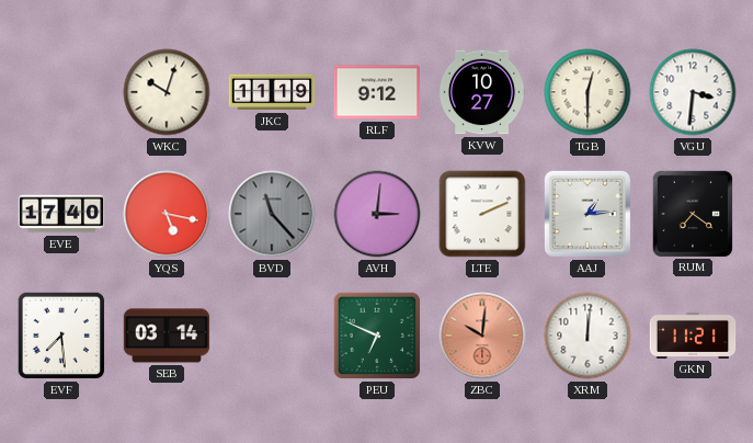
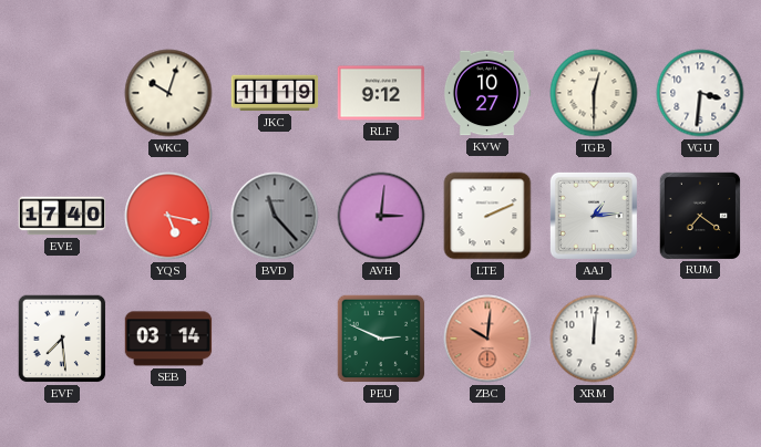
PEU: 6:49 -> 2:49
GKN: 11:21 -> none
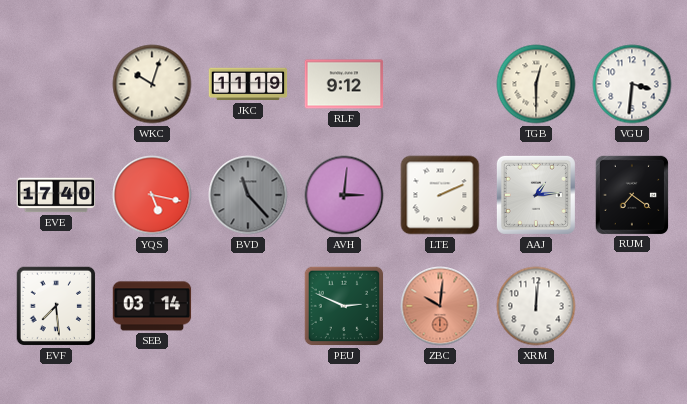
KVW: 10:27 -> none
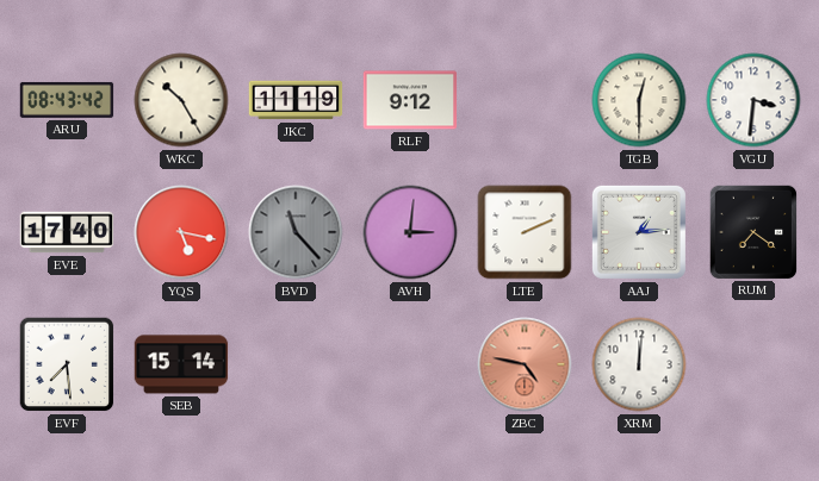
ARU: none -> 08:43
WKC: 10:03 -> 10:25
SEB: 03:14 -> 15:14
PEU: 2:49 -> none
ZBC: 10:01 -> 4:47
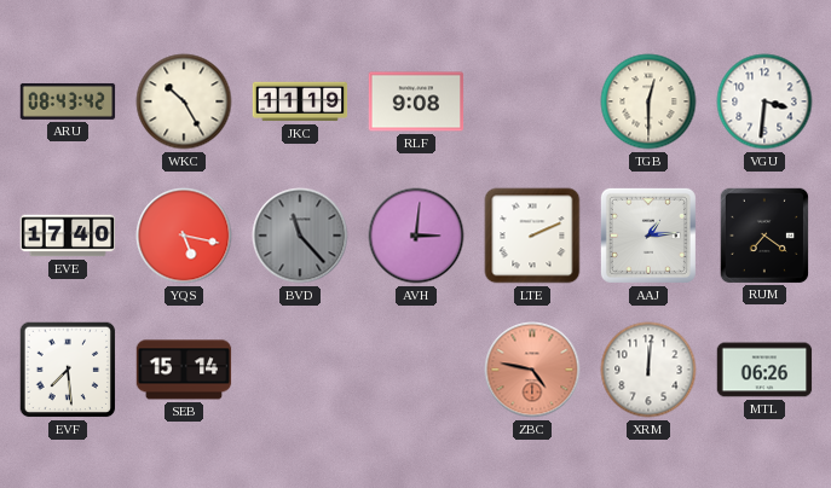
RLF: 9:12 -> 9:08
MTL: none -> 06:26
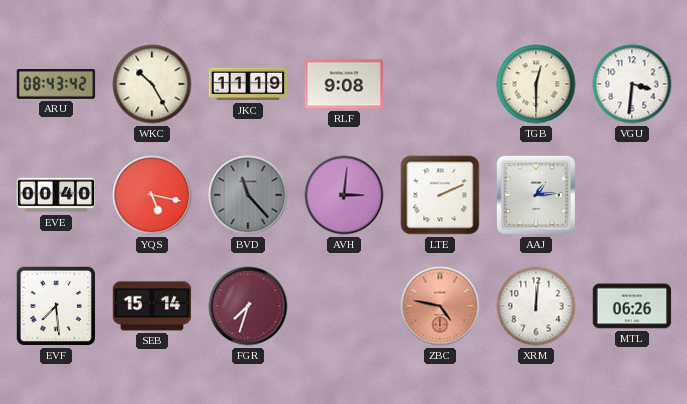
EVE: 17:40 -> 00:40
RUM: 7:21 -> none
FGR: none -> 7:33
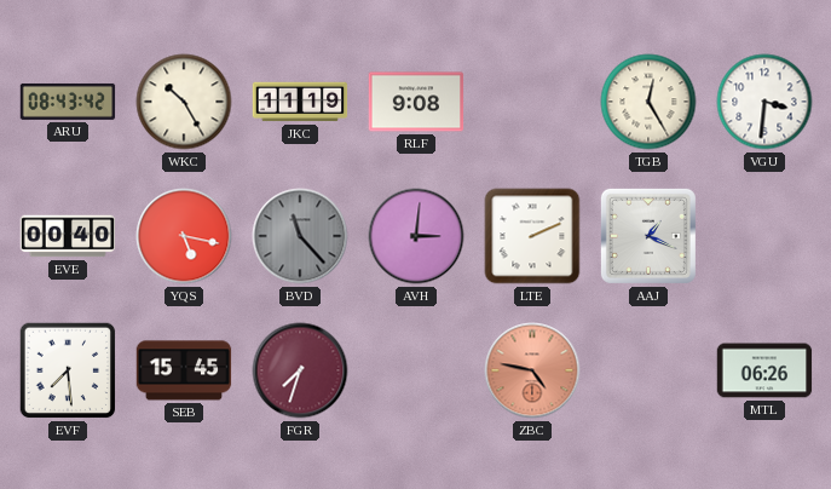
TGB: 12:30 -> 12:25
AAJ: 1:14 -> 1:19
SEB: 15:14 -> 15:45
XRM: 12:01 -> none
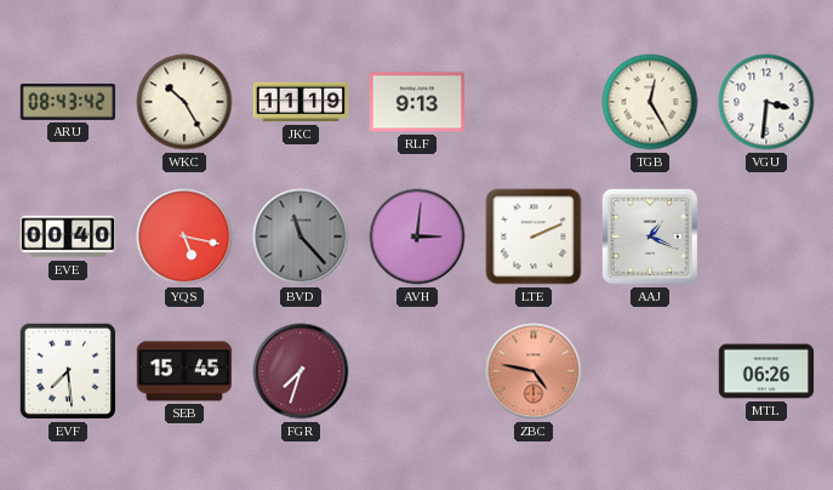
RLF: 9:08 -> 9:13
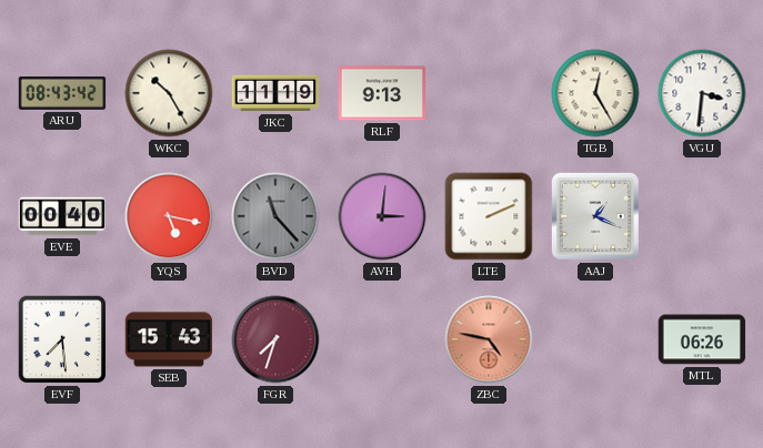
SEB: 15:45 -> 15:43
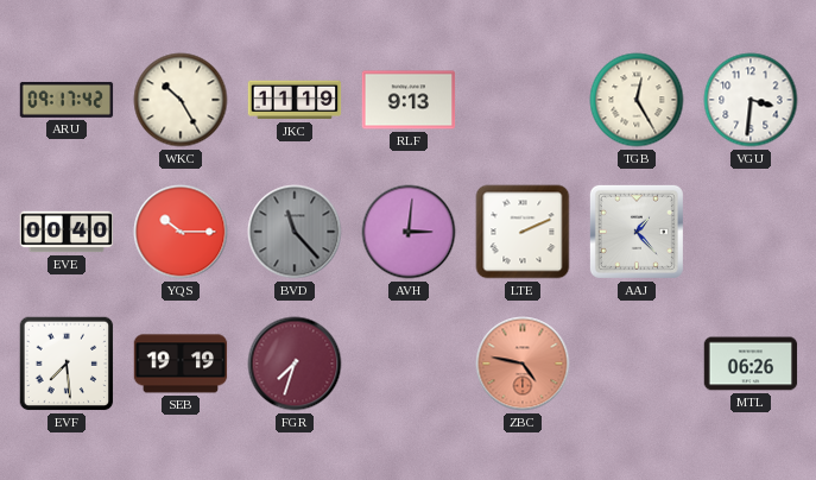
ARU: 08:43 -> 09:17
YQS: 5:17 -> 10:15
AAJ: 1:19 -> 1:23
SEB: 15:43 -> 19:19
